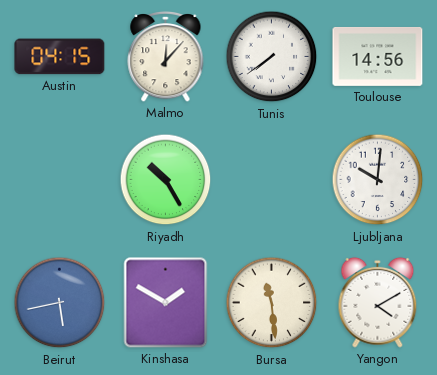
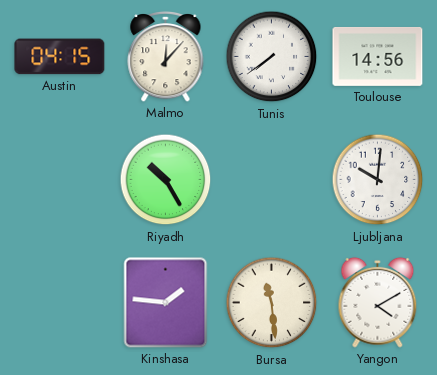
Beirut: 5:43 -> none
Kinshasa: 1:50 -> 1:46
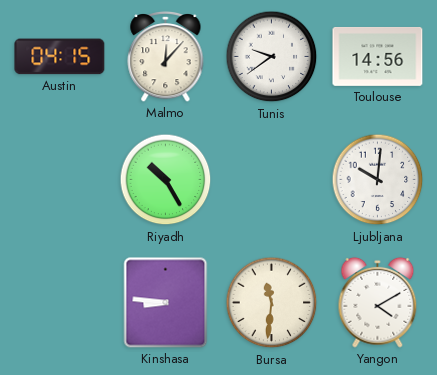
Tunis: 7:39 -> 9:39
Kinshasa: 1:46 -> 8:46
Bursa: 11:29 -> 11:31
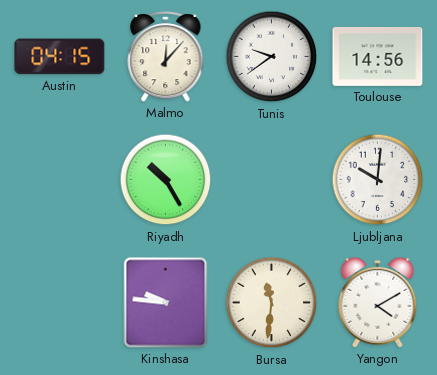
Kinshasa: 8:46 -> 9:46
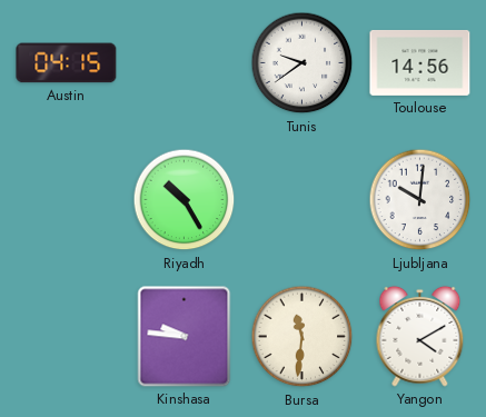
Malmo: 12:07 -> none
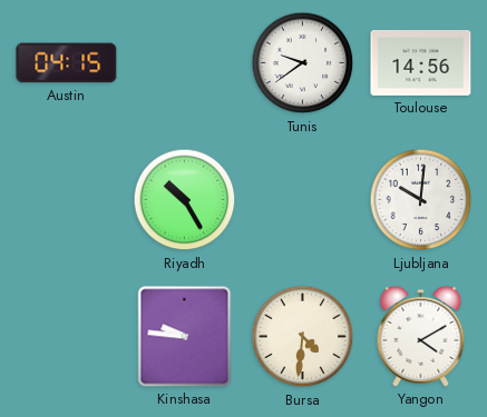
Bursa: 11:31 -> 4:31
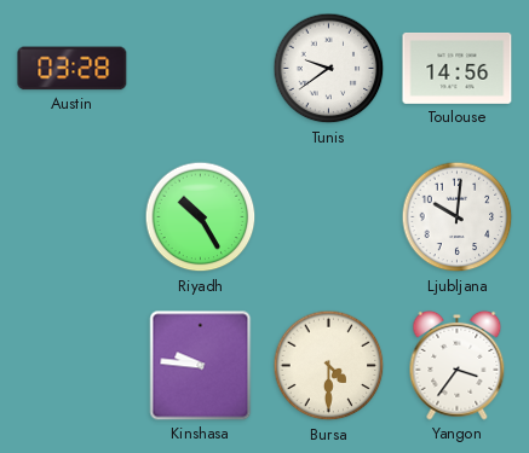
Austin: 04:15 -> 03:28
Bursa: 4:31 -> 4:30
Yangon: 4:10 -> 3:36
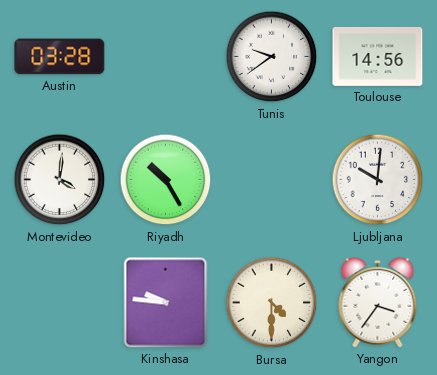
Montevideo: none -> 4:01
